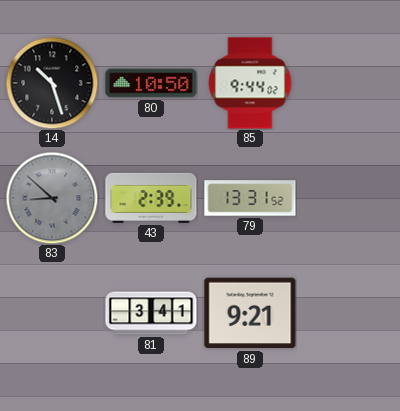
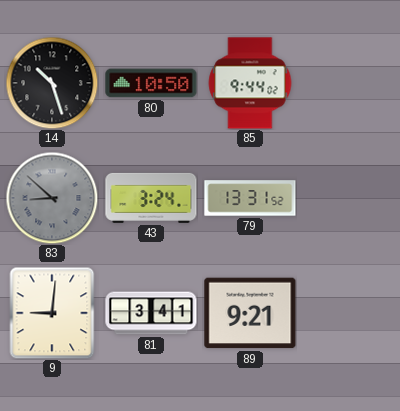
43: 2:39 -> 3:24
9: none -> 9:01
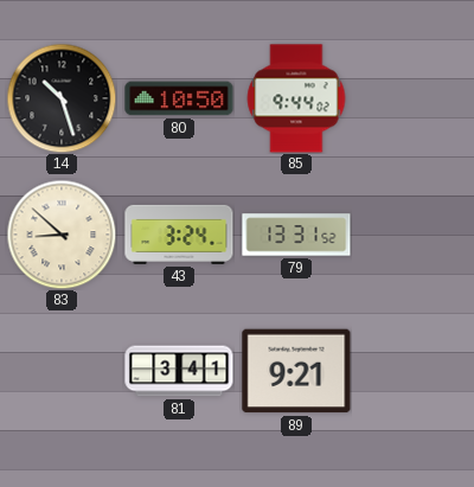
83 dial: grey -> cream
9: 9:01 -> none
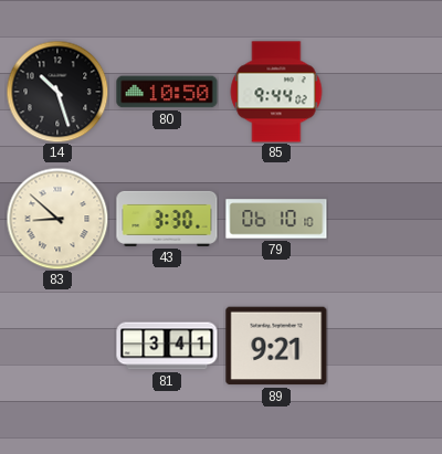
43: 3:24 -> 3:30
79: 13:31 -> 06:10
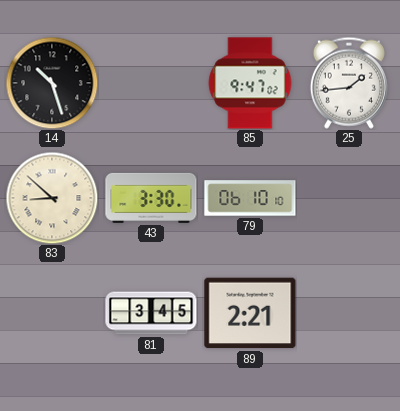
80: 10:50 -> none
85: 9:44 -> 9:47
25: none -> 1:44
81: 3:41 -> 3:45
89: 9:21 -> 2:21
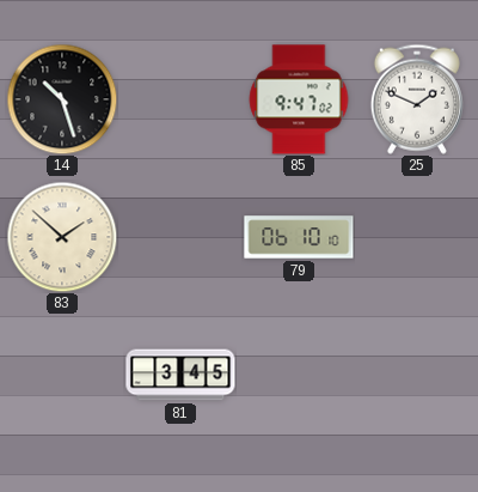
25: 1:44 -> 1:49
83: 8:52 -> 1:52
43: 3:30 -> none
89: 2:21 -> none
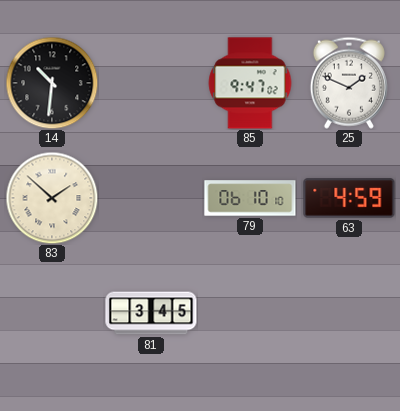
14: 10:27 -> 10:31
63: none -> 4:59
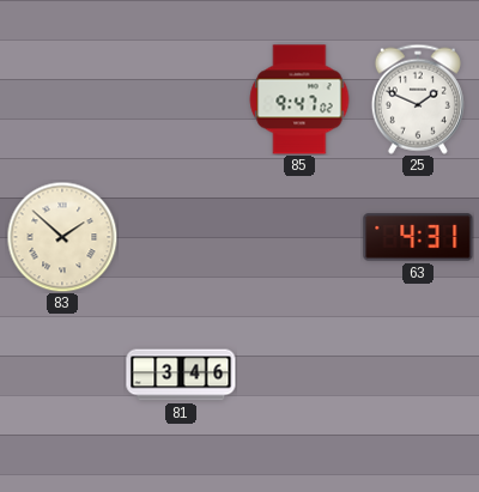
14: 10:31 -> none
79: 06:10 -> none
63: 4:59 -> 4:31
81: 3:45 -> 3:46
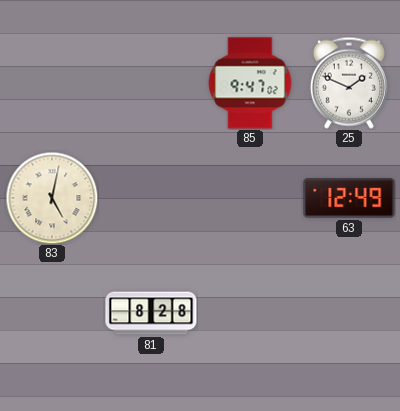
83: 1:52 -> 5:02
63: 4:31 -> 12:49
81: 3:46 -> 8:28
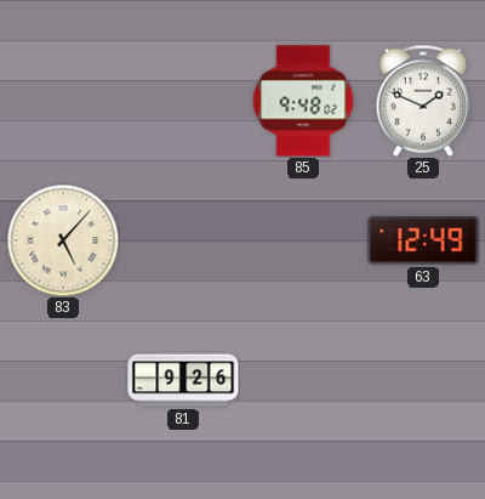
85: 9:47 -> 9:48
83: 5:02 -> 5:07
81: 8:28 -> 9:26
